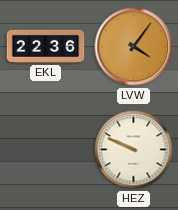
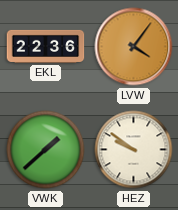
VWK: none -> 1:38
HEZ: 9:49 -> 9:51
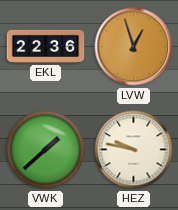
LVW: 4:06 -> 12:57
HEZ: 9:51 -> 9:47
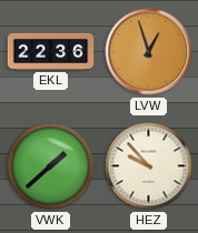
HEZ: 9:47 -> 9:53
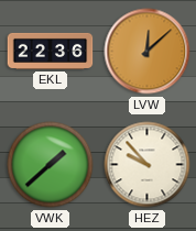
LVW: 12:57 -> 12:08
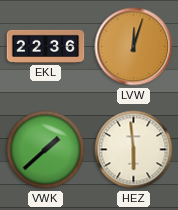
LVW: 12:08 -> 12:03
HEZ: 9:53 -> 5:59
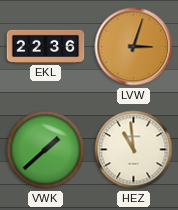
LVW: 12:03 -> 3:03
HEZ: 5:59 -> 10:59
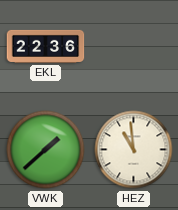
LVW: 3:03 -> none
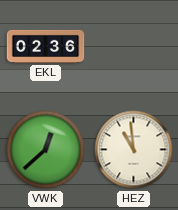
EKL: 22:36 -> 02:36
VWK: 1:38 -> 12:38
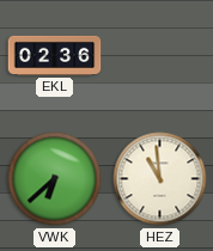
VWK: 12:38 -> 6:38
